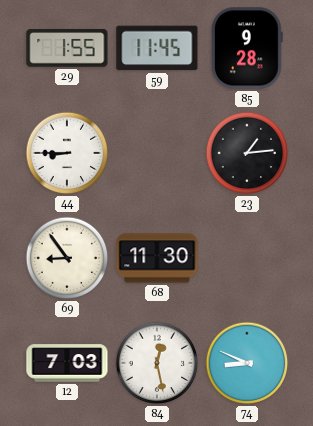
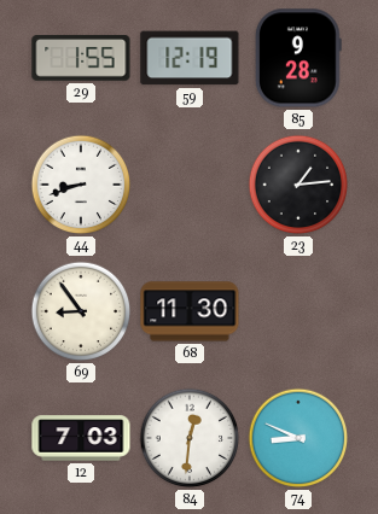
59: 11:45 -> 12:19
44: 8:45 -> 8:42
84: 12:28 -> 12:31
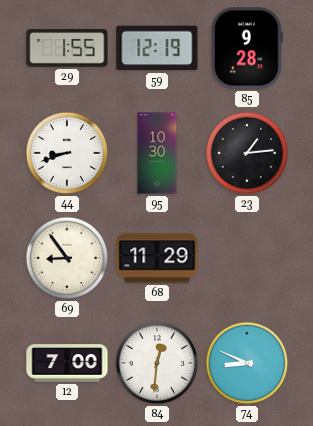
95: none -> 10:30
68: 11:30 -> 11:29
12: 7:03 -> 7:00
